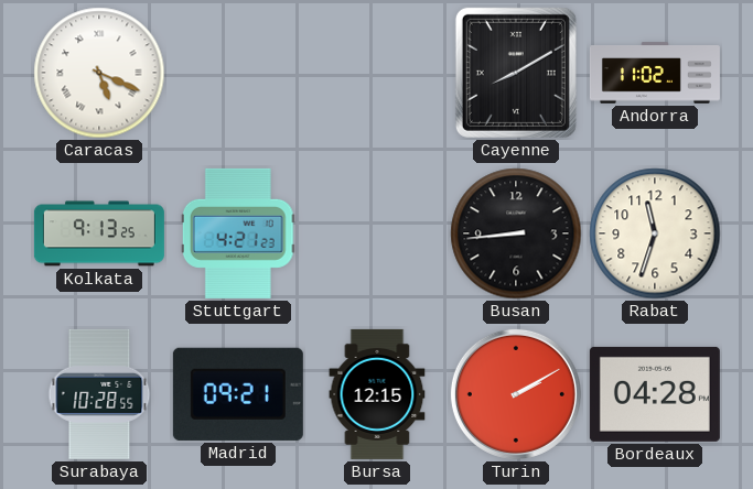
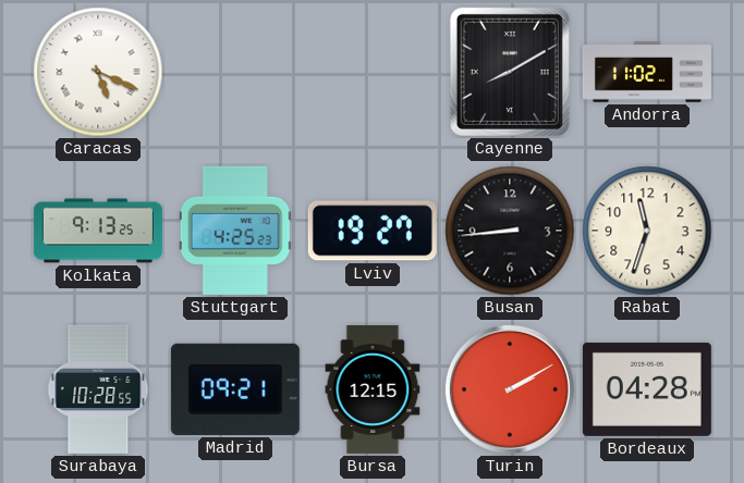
Stuttgart: 4:21 -> 4:25
Lviv: none -> 19:27
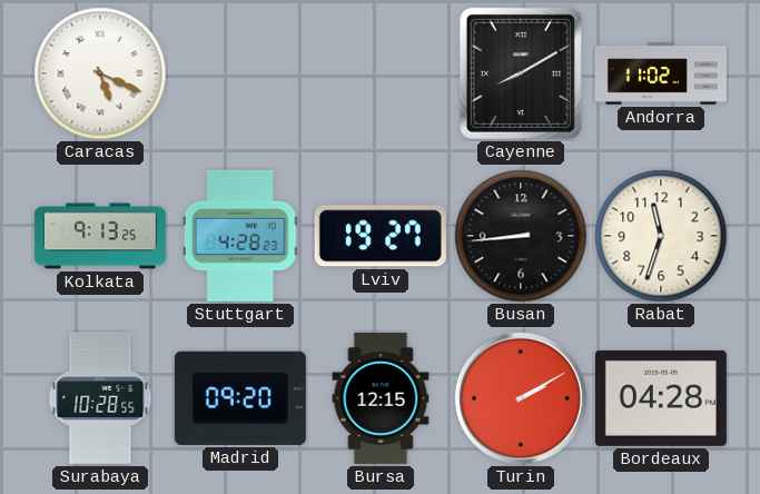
Stuttgart: 4:25 -> 4:28
Madrid: 09:21 -> 09:20
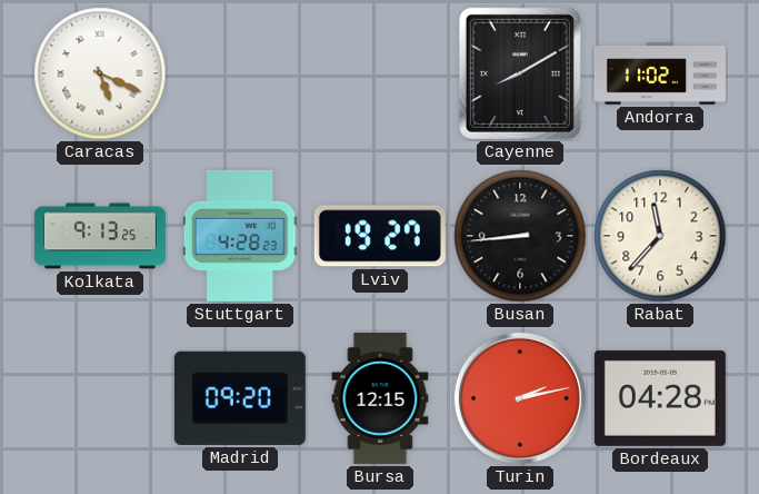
Rabat: 11:33 -> 11:37
Surabaya: 10:28 -> none
Turin: 2:10 -> 2:13
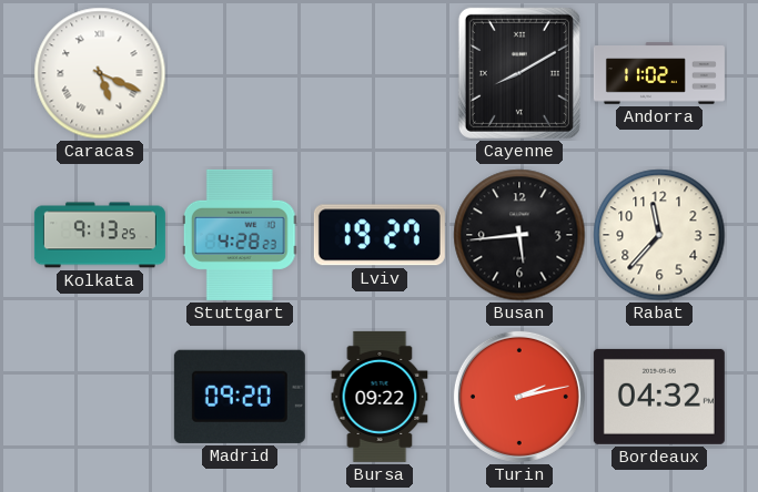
Busan: 8:44 -> 5:44
Bursa: 12:15 -> 09:22
Bordeaux: 04:28 -> 04:32
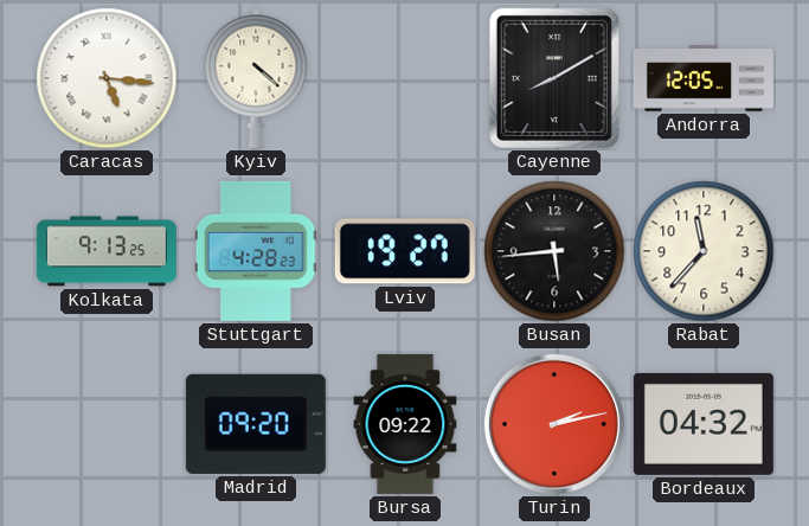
Caracas: 5:19 -> 5:16
Kyiv: none -> 4:22
Andorra: 11:02 -> 12:05
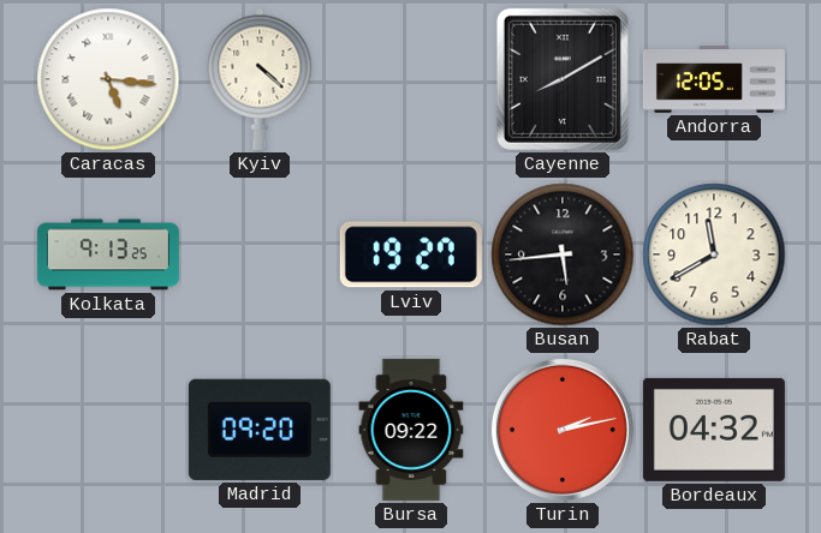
Stuttgart: 4:28 -> none
Rabat: 11:37 -> 11:40
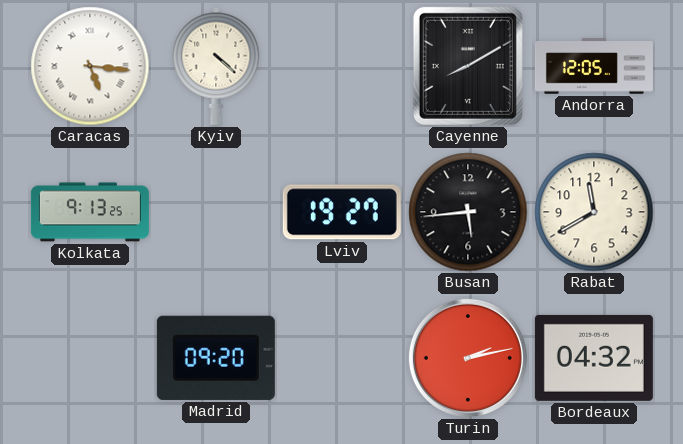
Bursa: 09:22 -> none
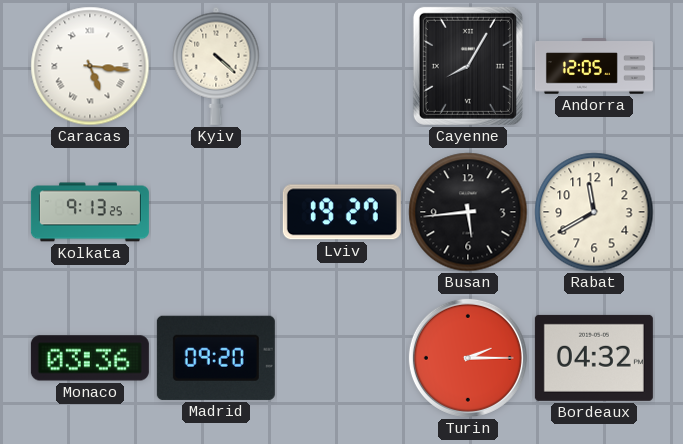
Cayenne: 8:10 -> 8:05
Monaco: none -> 03:36
Turin: 2:13 -> 2:15
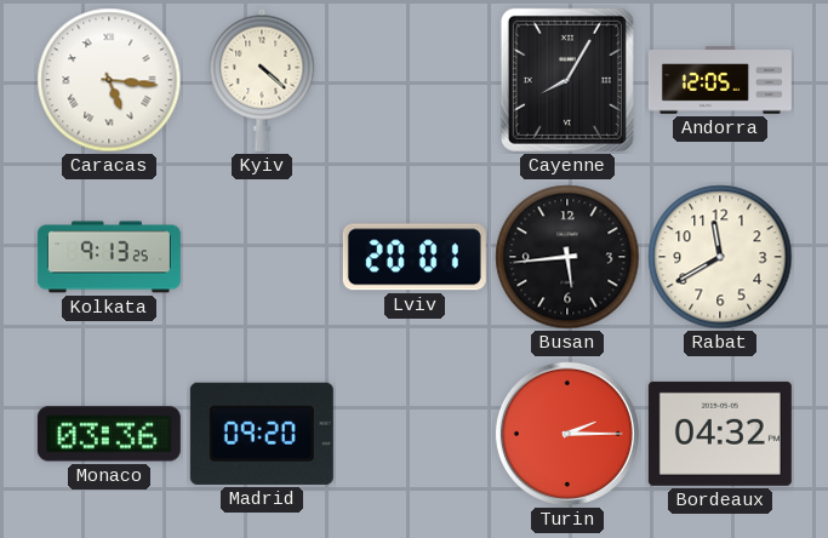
Lviv: 19:27 -> 20:01
